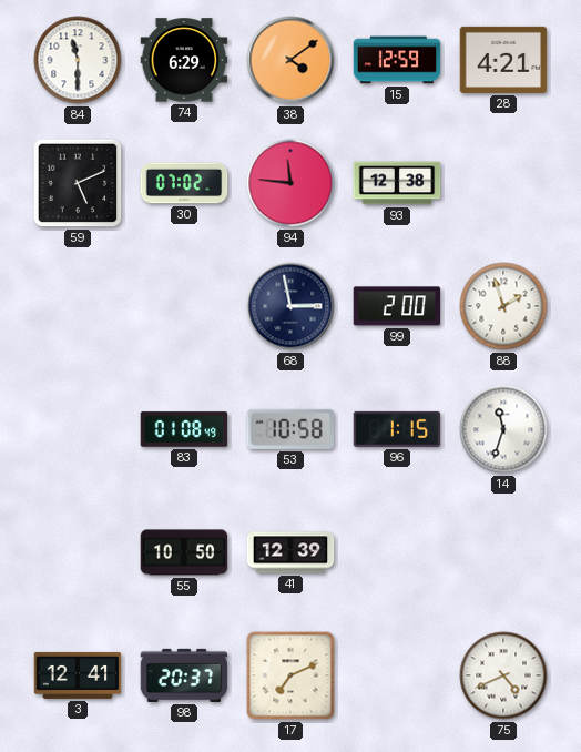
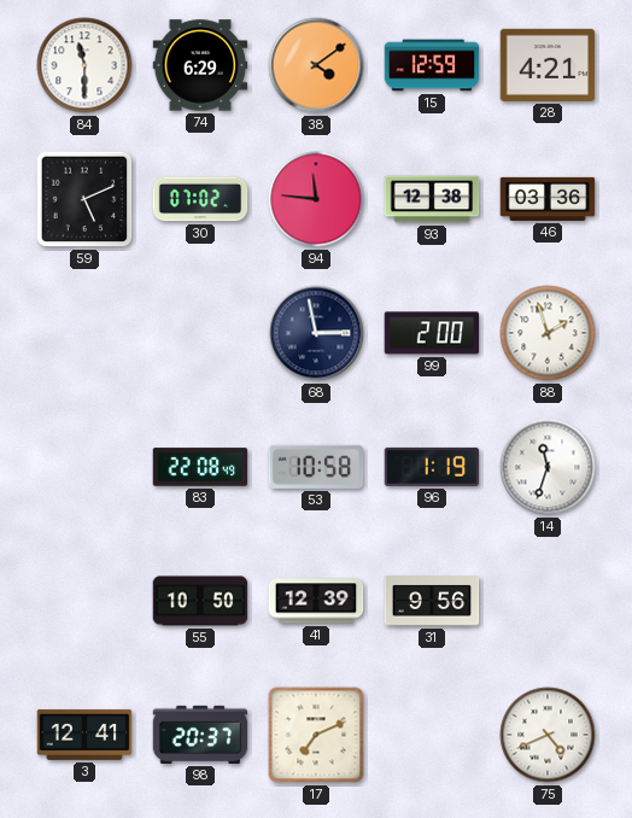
46: none -> 03:36
83: 01:08 -> 22:08
96: 1:15 -> 1:19
31: none -> 9:56
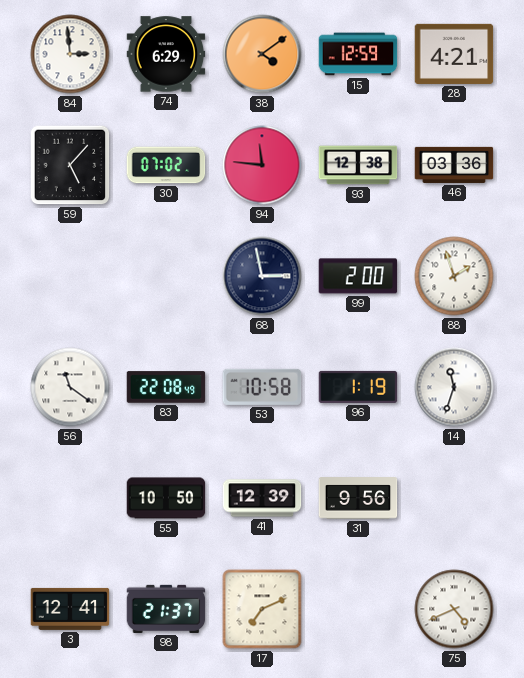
84: 11:30 -> 2:59
59: 5:11 -> 5:07
56: none -> 11:21
98: 20:37 -> 21:37
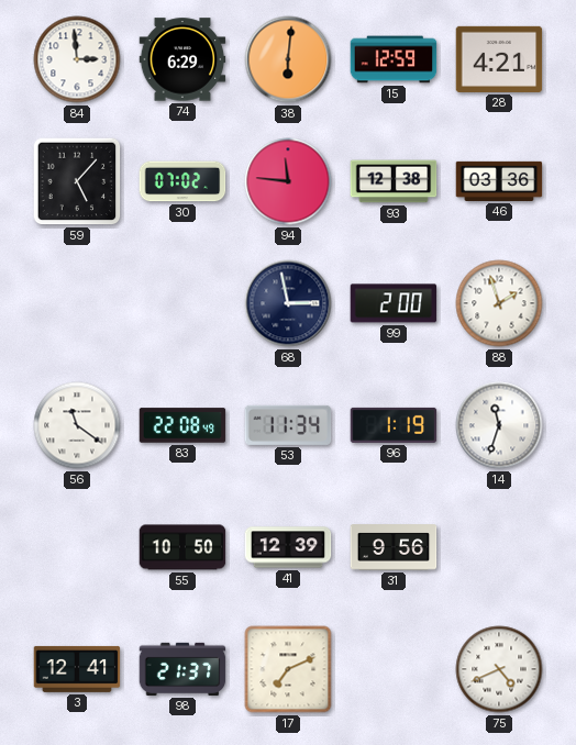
38: 4:09 -> 6:01
53: 10:58 -> 11:34
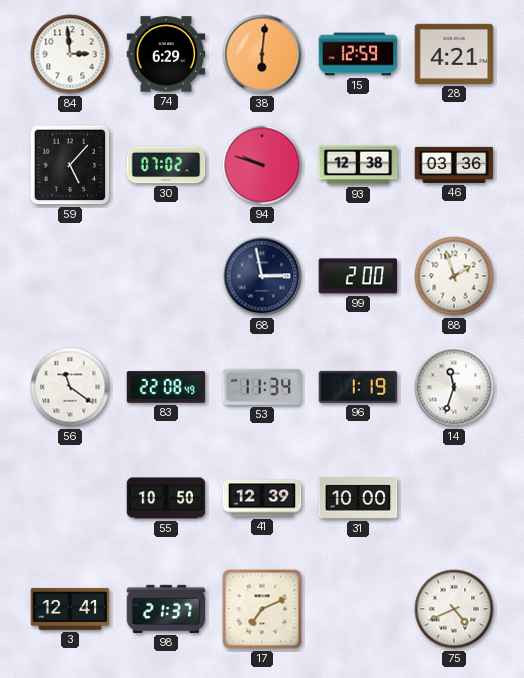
94: 11:46 -> 9:48
31: 9:56 -> 10:00
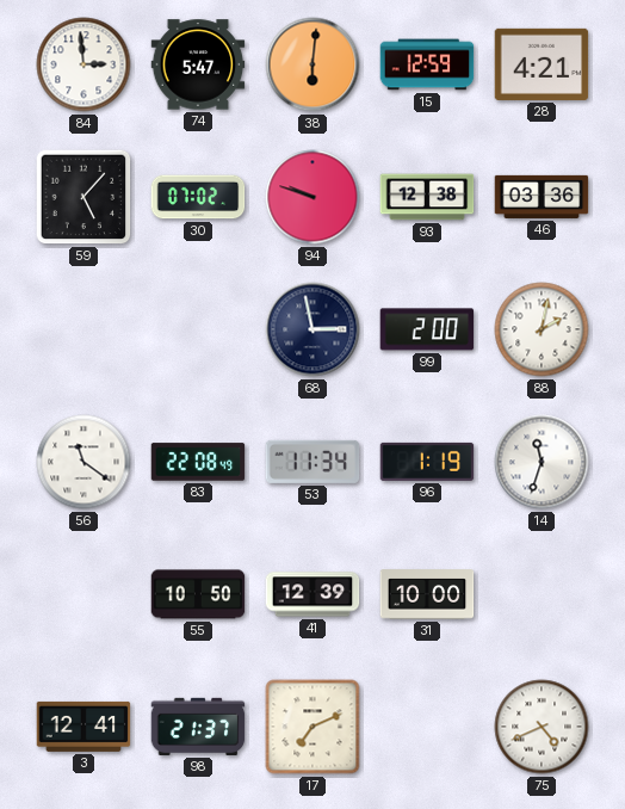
74: 6:29 -> 5:47
88: 1:57 -> 2:02
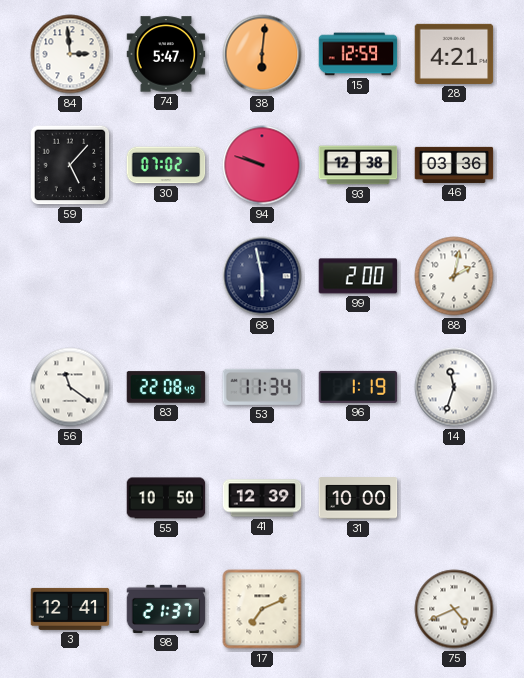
68: 2:58 -> 5:58
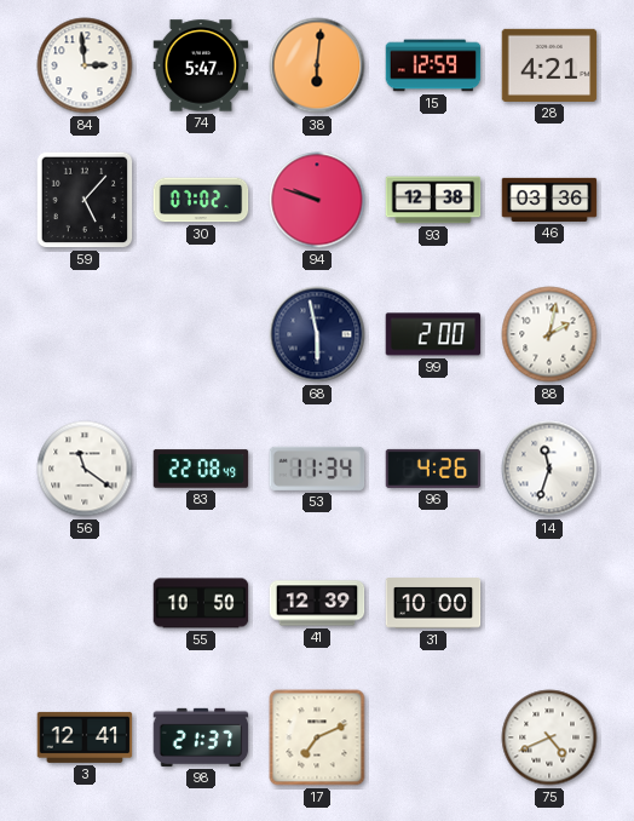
96: 1:19 -> 4:26
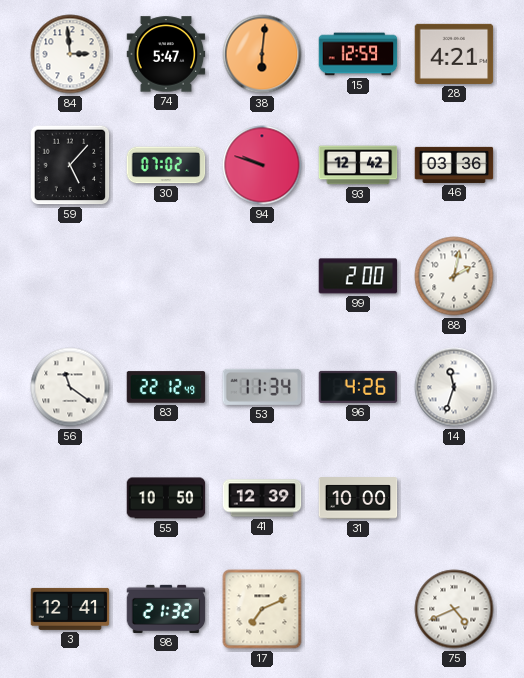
93: 12:38 -> 12:42
68: 5:58 -> none
83: 22:08 -> 22:12
98: 21:37 -> 21:32
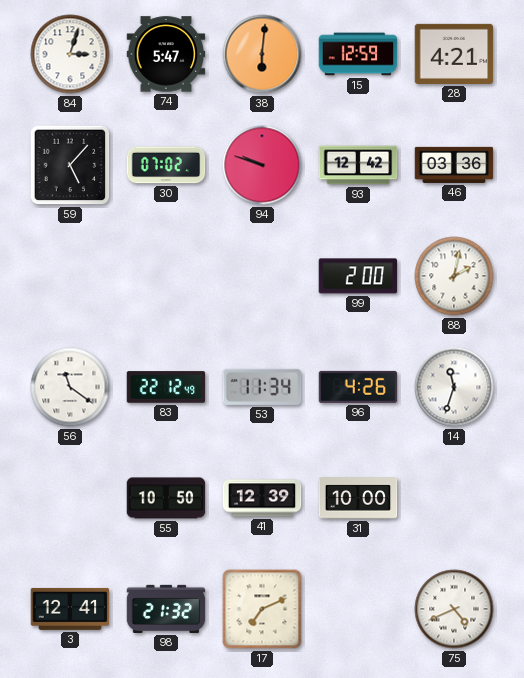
84: 2:59 -> 3:03
